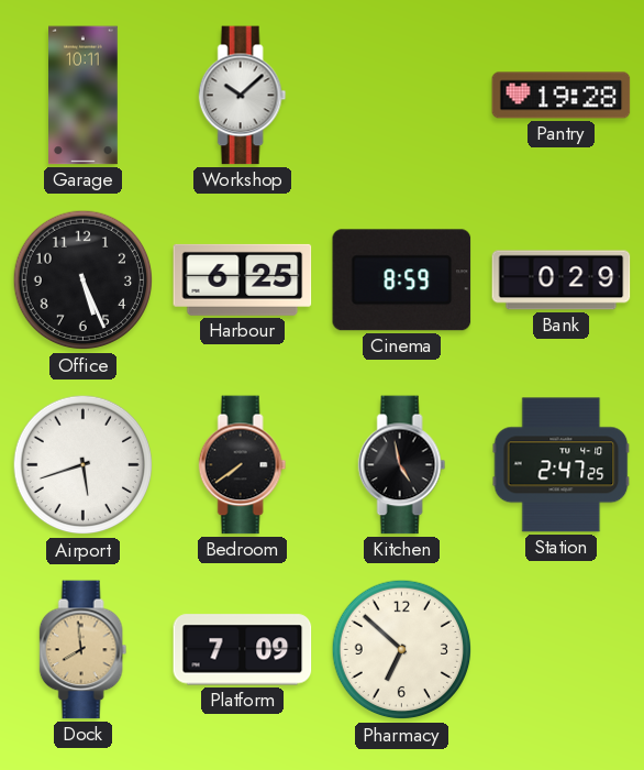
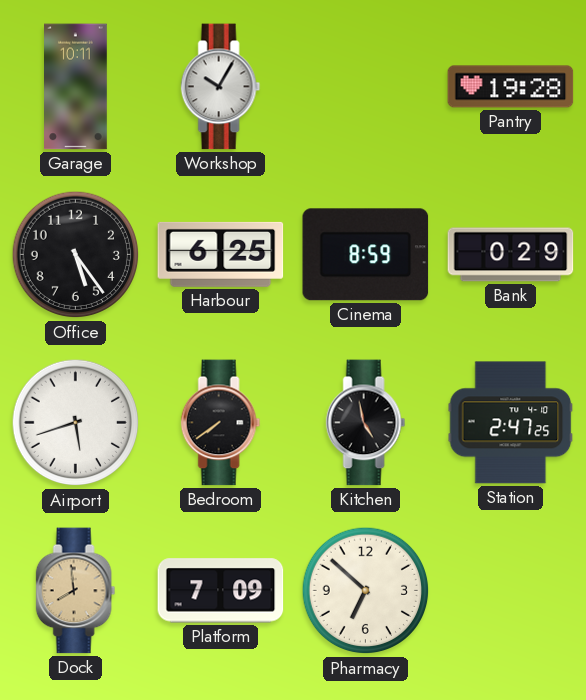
Workshop: 10:08 -> 10:05
Office: 5:26 -> 5:24
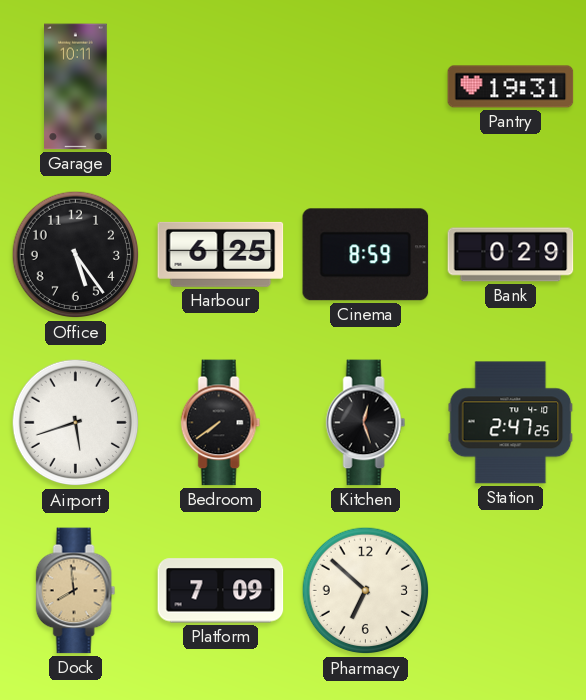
Workshop: 10:05 -> none
Pantry: 19:28 -> 19:31
Kitchen: 4:58 -> 12:27
